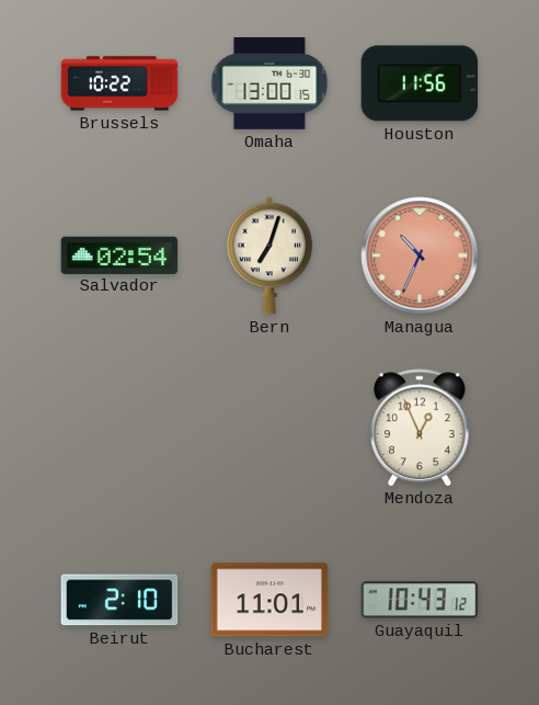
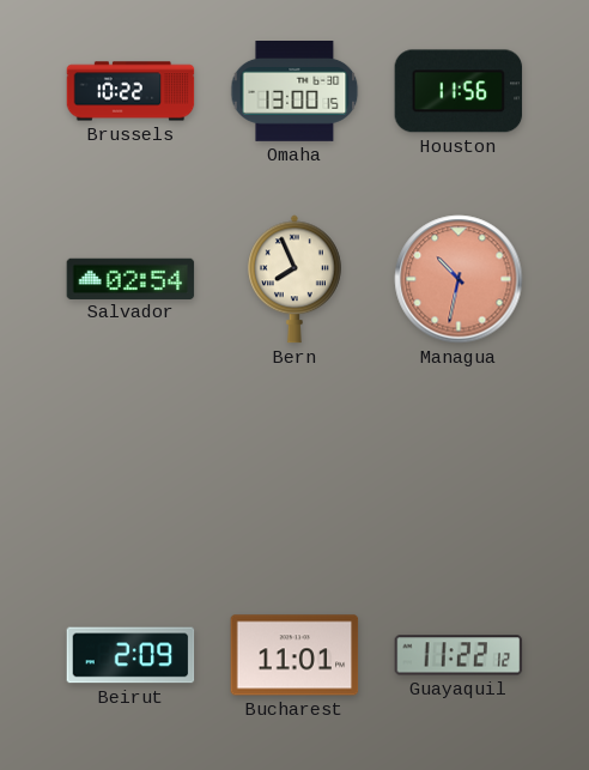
Bern: 7:03 -> 7:56
Managua: 10:34 -> 10:32
Mendoza: 12:56 -> none
Beirut: 2:10 -> 2:09
Guayaquil: 10:43 -> 11:22
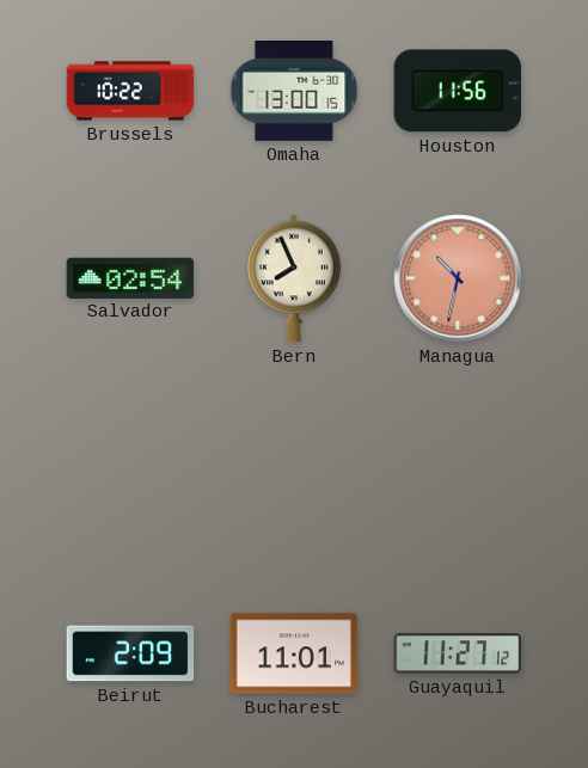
Guayaquil: 11:22 -> 11:27
